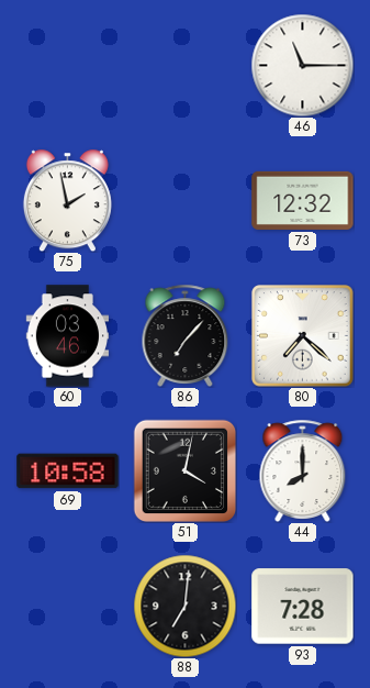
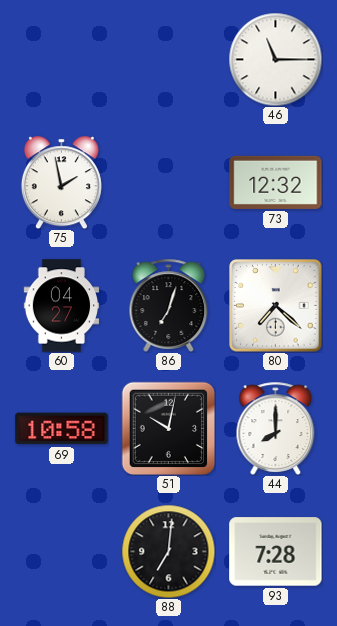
60: 03:46 -> 04:27
86: 7:07 -> 7:03
51: 4:02 -> 10:02
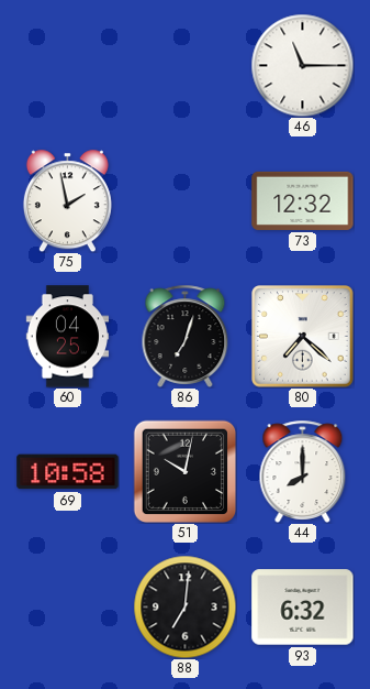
60: 04:27 -> 04:25
93: 7:28 -> 6:32
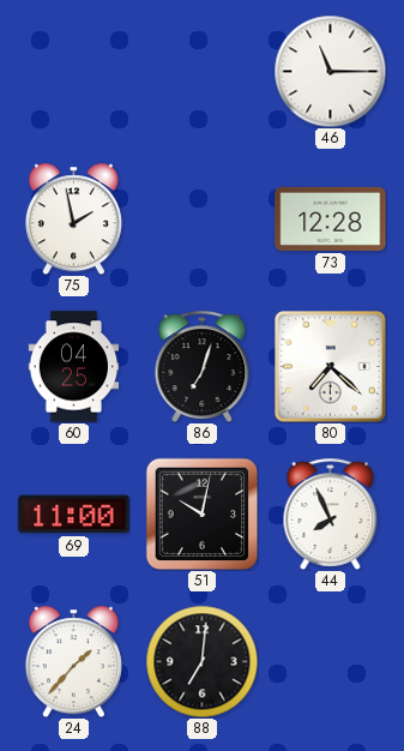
73: 12:32 -> 12:28
69: 10:58 -> 11:00
44: 8:00 -> 7:56
24: none -> 1:37
93: 6:32 -> none
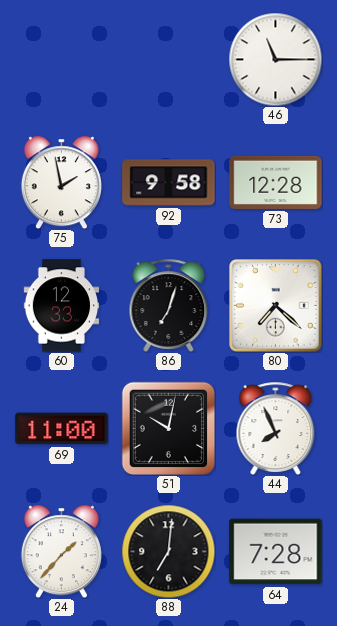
92: none -> 9:58
60: 04:25 -> 12:33
64: none -> 7:28
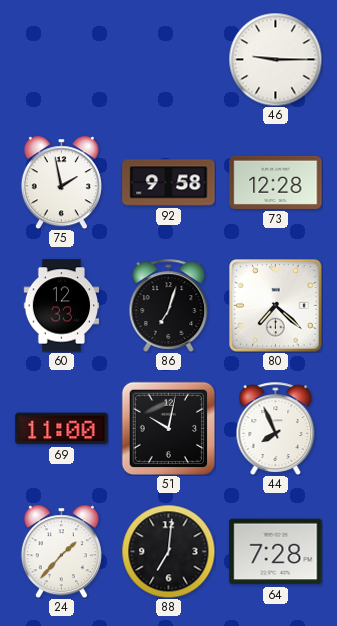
46: 11:15 -> 9:15
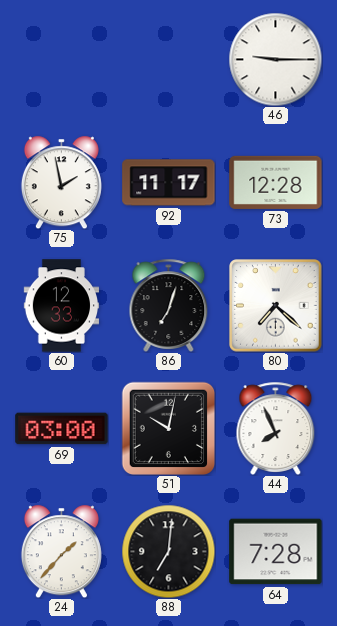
92: 9:58 -> 11:17
69: 11:00 -> 03:00
